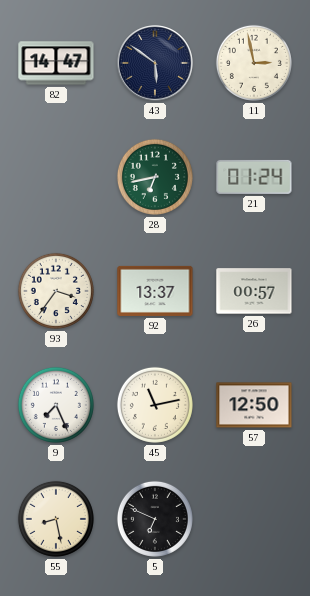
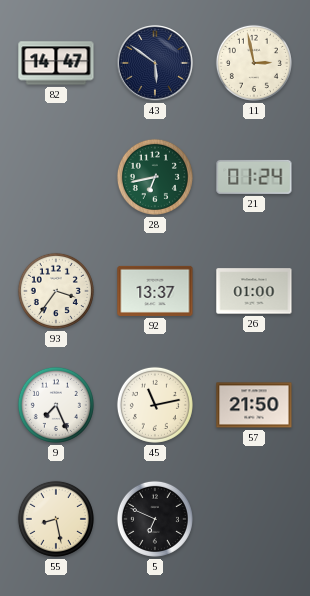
26: 00:57 -> 01:00
57: 12:50 -> 21:50
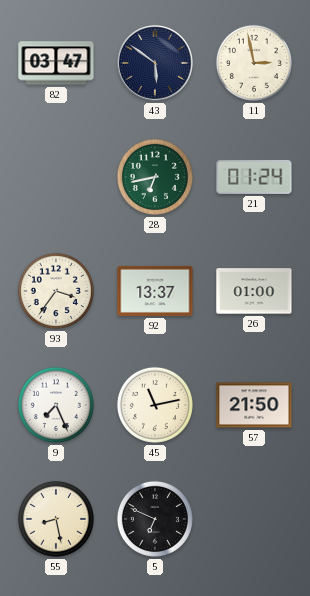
82: 14:47 -> 03:47
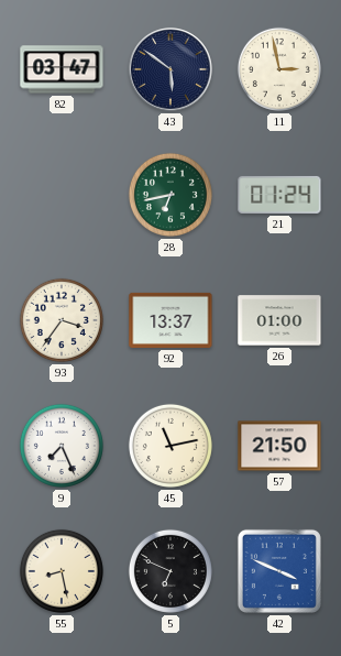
42: none -> 3:49
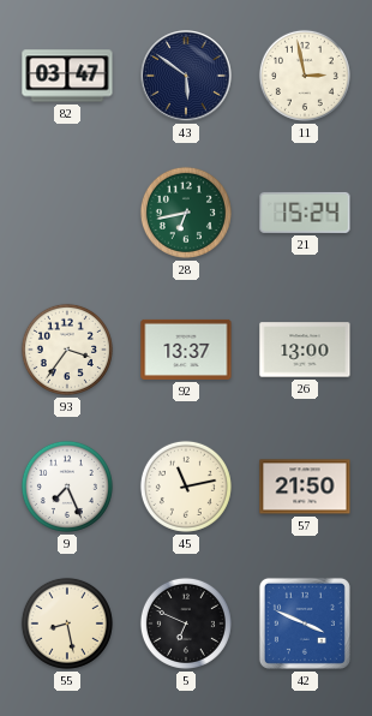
21: 01:24 -> 15:24
26: 01:00 -> 13:00
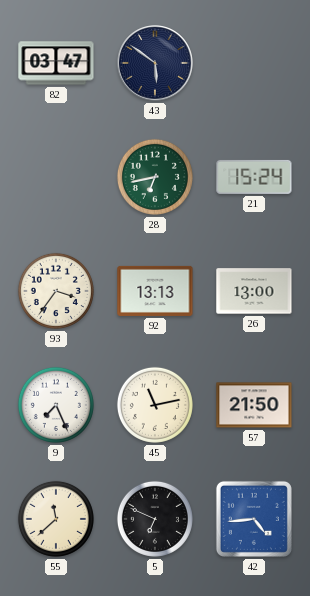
11: 2:58 -> none
92: 13:37 -> 13:13
55: 8:28 -> 11:38
42: 3:49 -> 4:44
